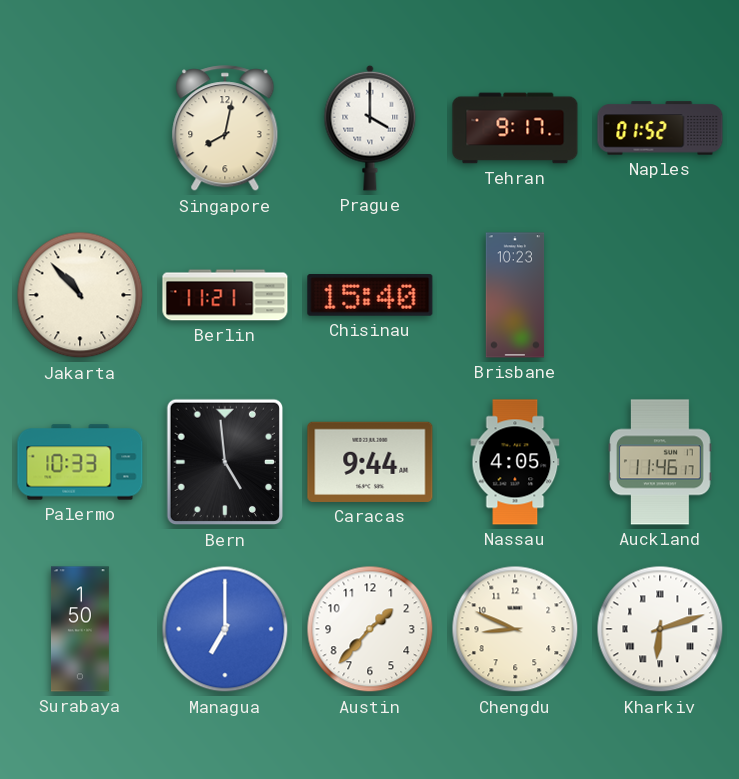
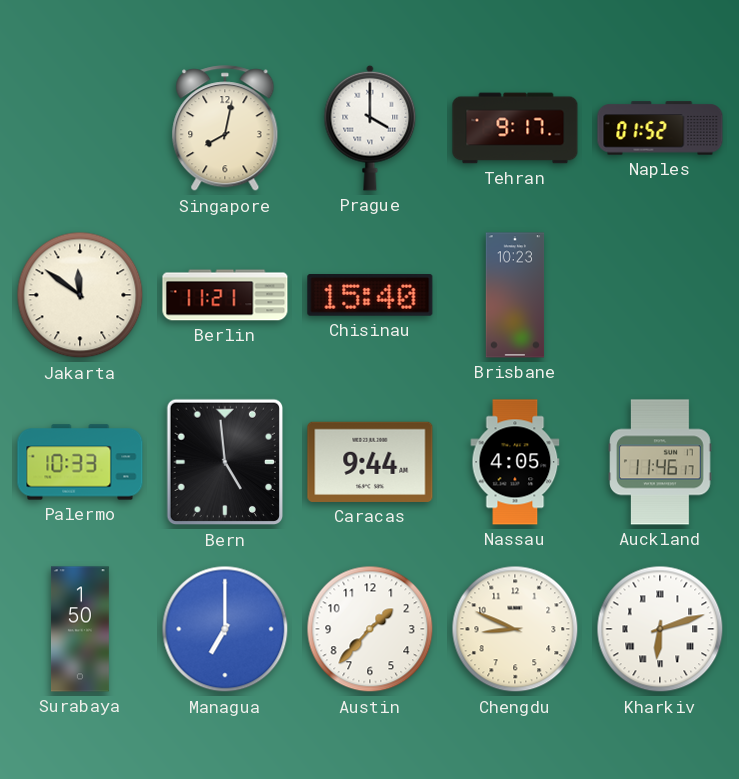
Jakarta: 10:53 -> 11:51
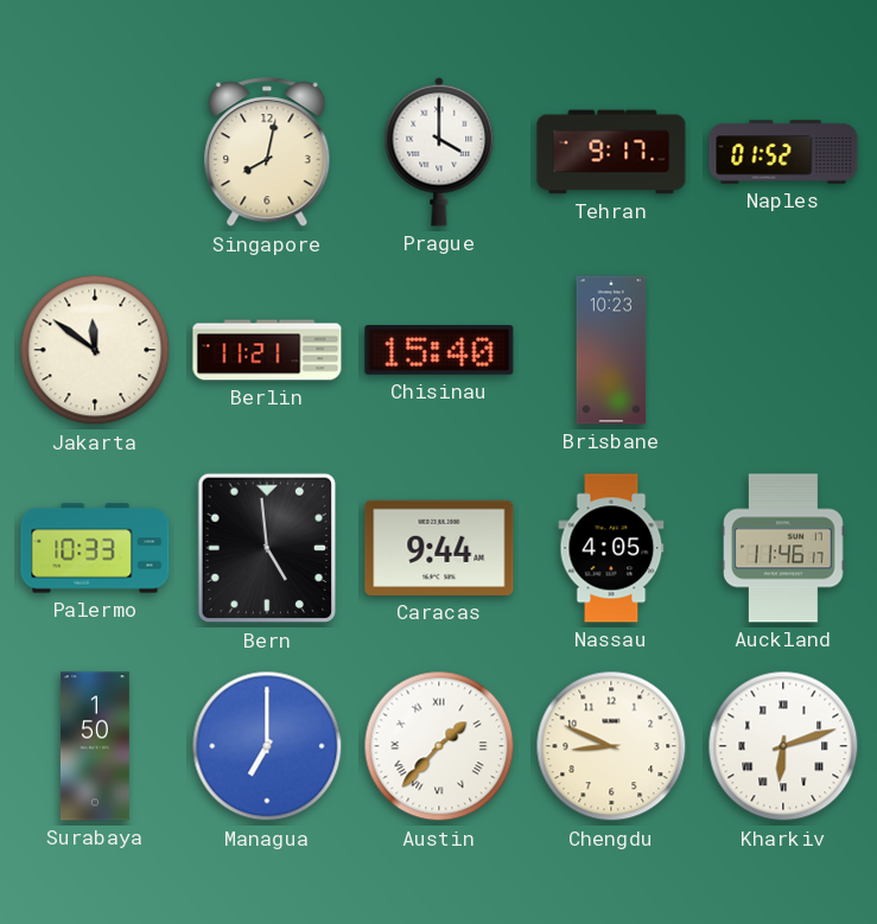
Austin numerals: Arabic -> Roman
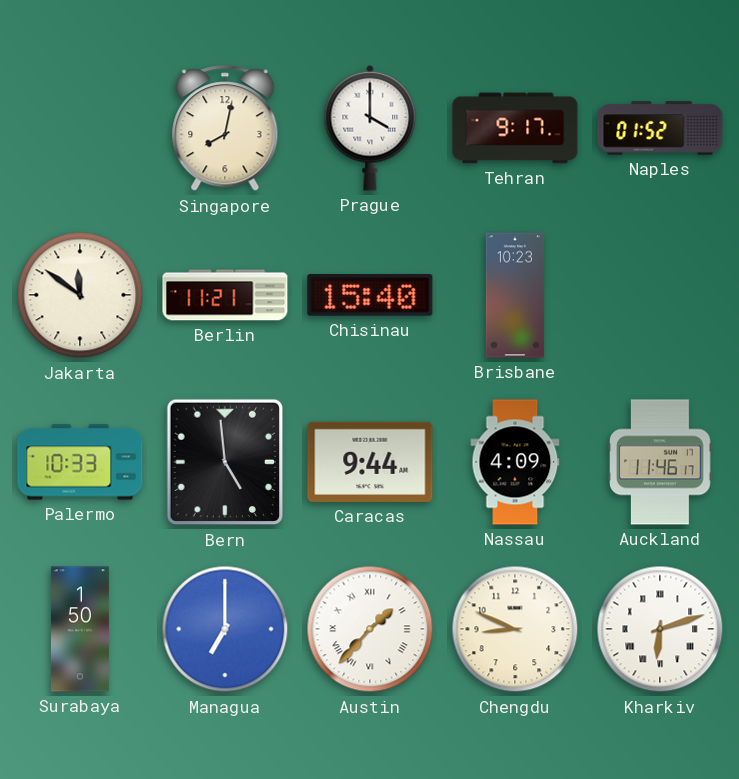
Nassau: 4:05 -> 4:09
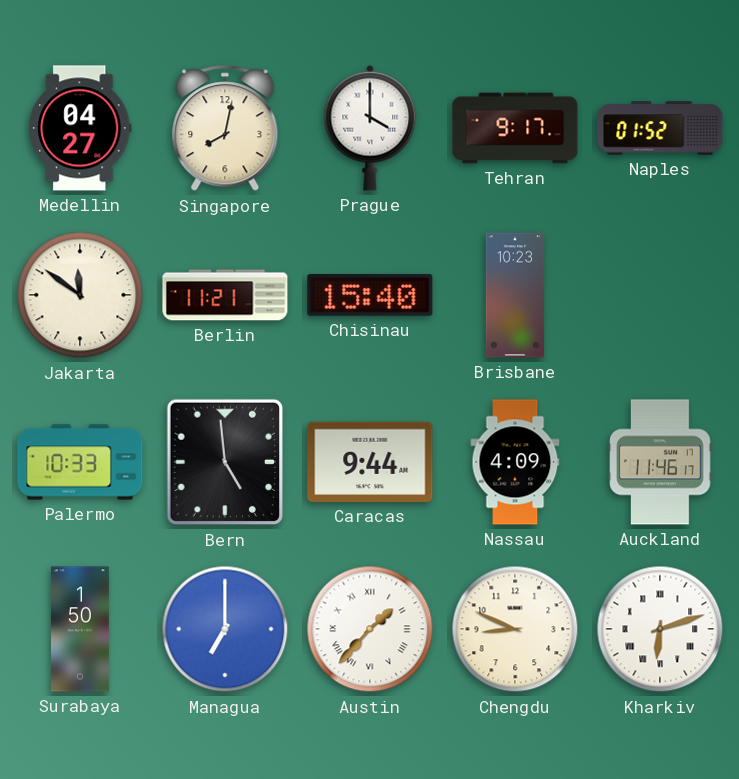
Medellin: none -> 04:27
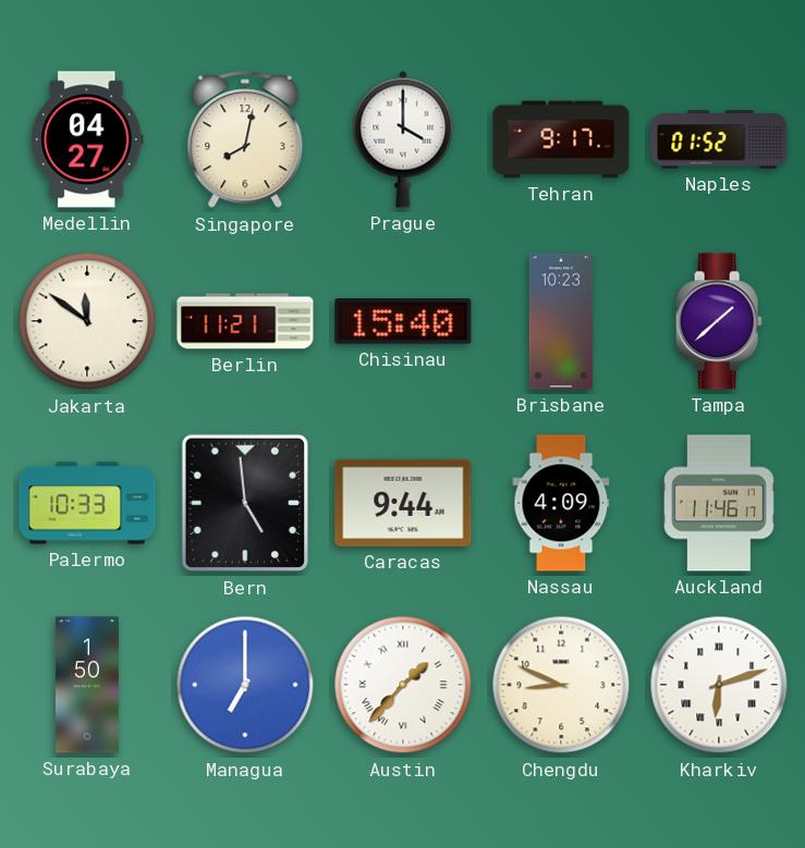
Tampa: none -> 1:38
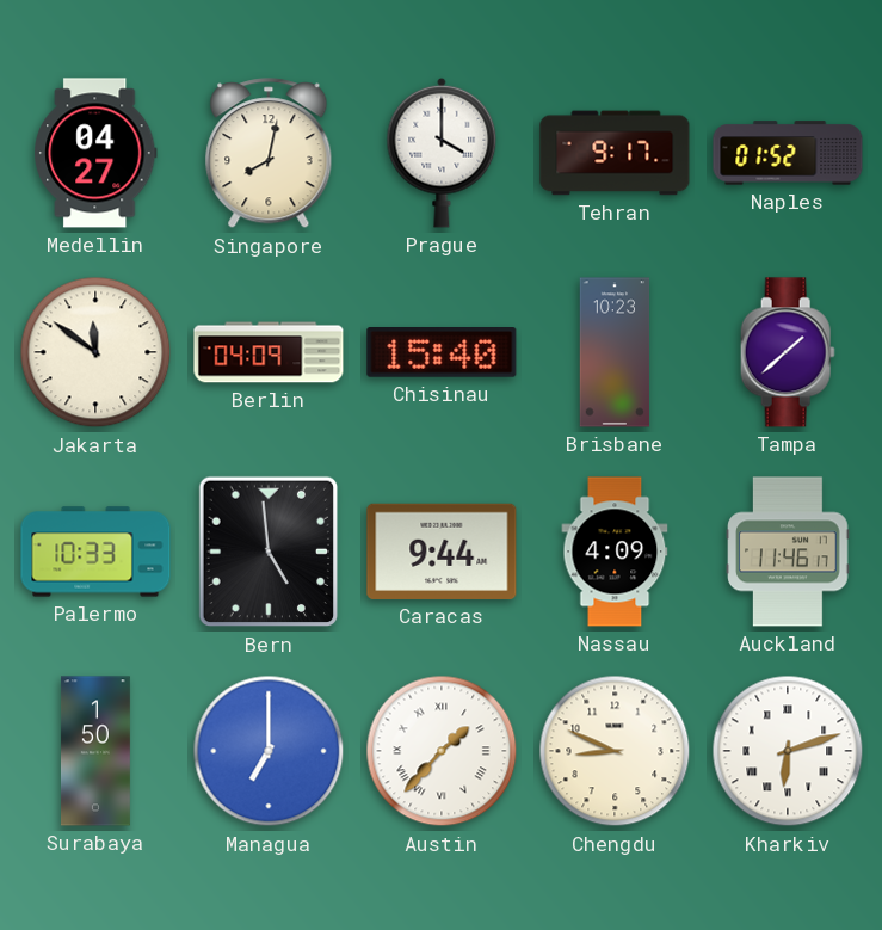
Berlin: 11:21 -> 04:09
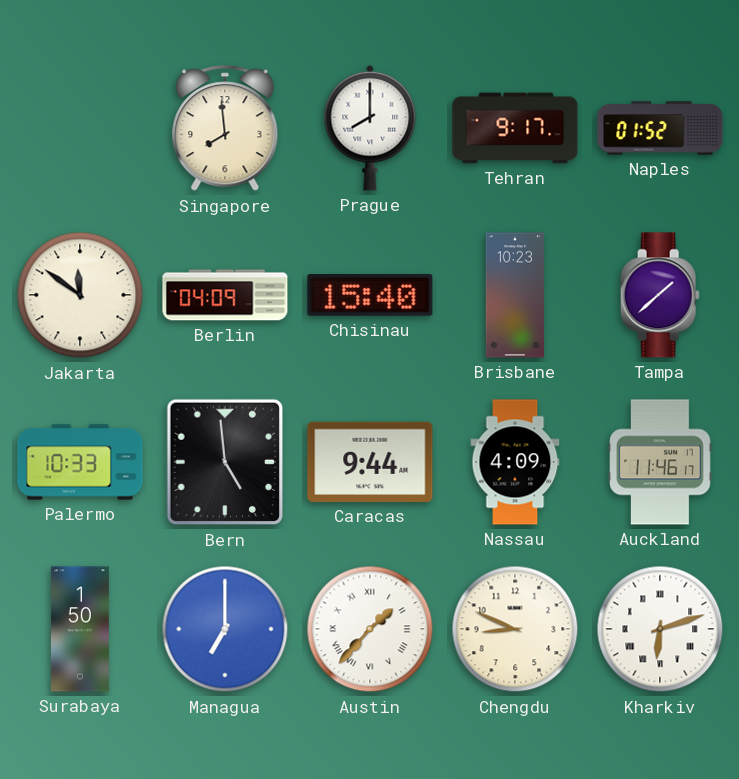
Medellin: 04:27 -> none
Singapore: 8:02 -> 7:59
Prague: 4:00 -> 8:00
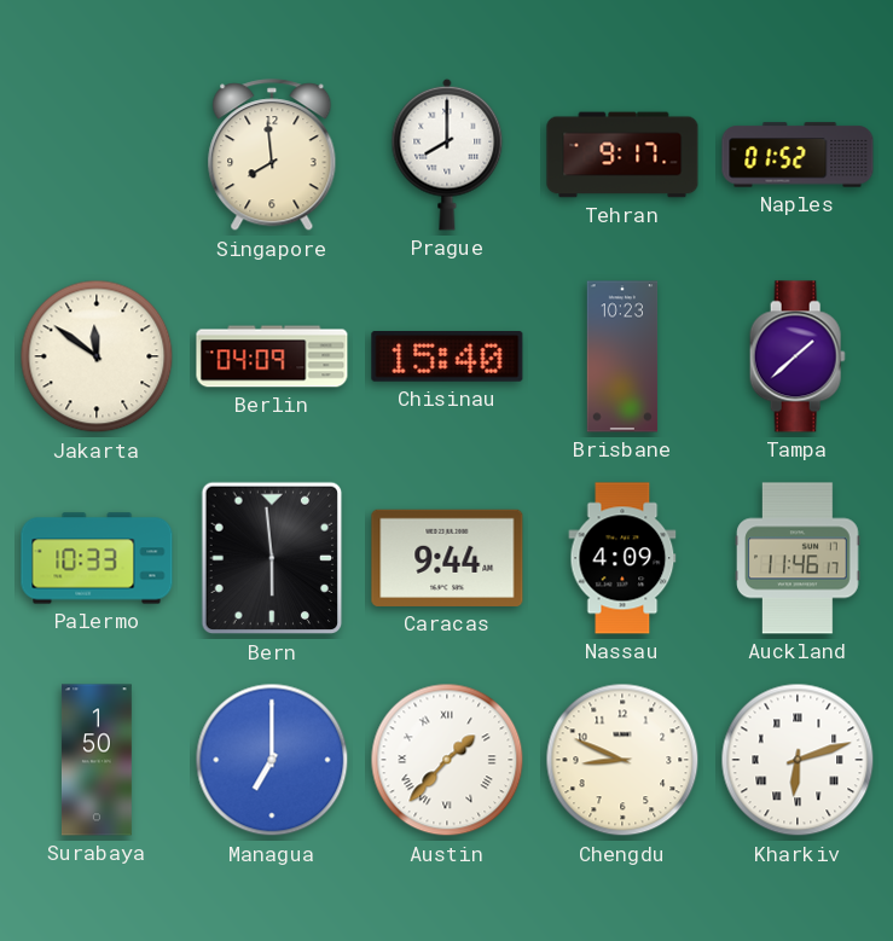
Bern: 4:59 -> 5:59
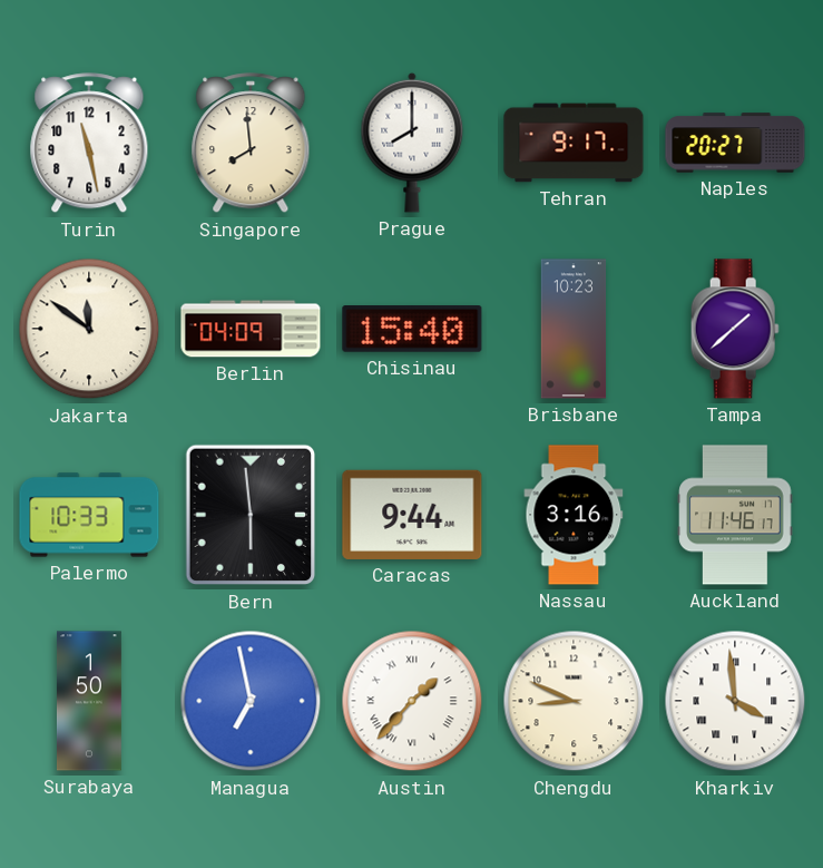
Turin: none -> 11:28
Naples: 01:52 -> 20:27
Nassau: 4:09 -> 3:16
Managua: 7:00 -> 6:58
Kharkiv: 6:12 -> 3:59
